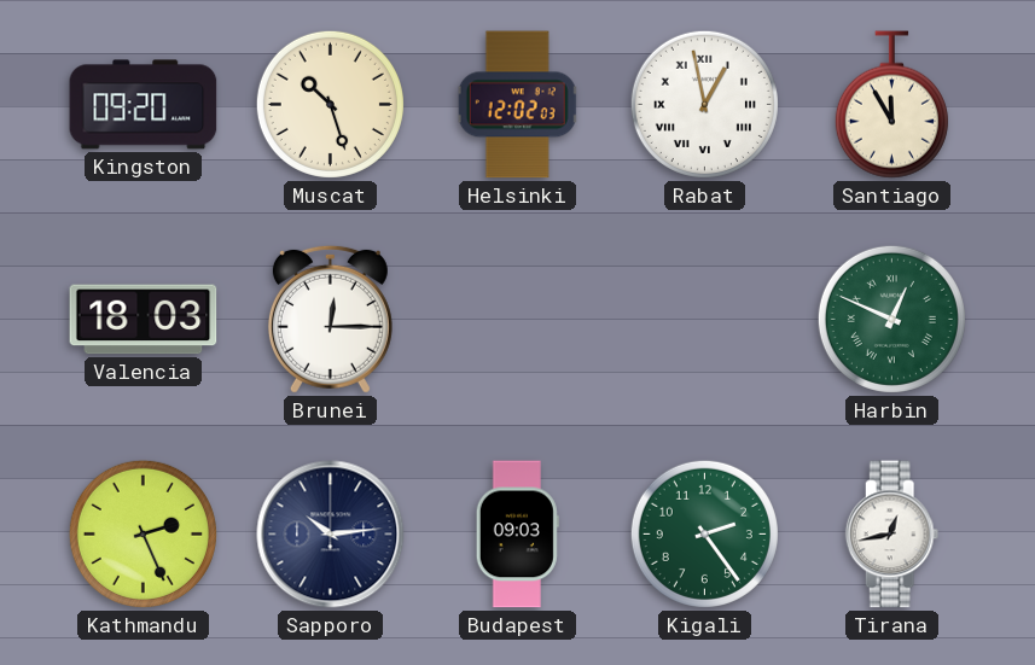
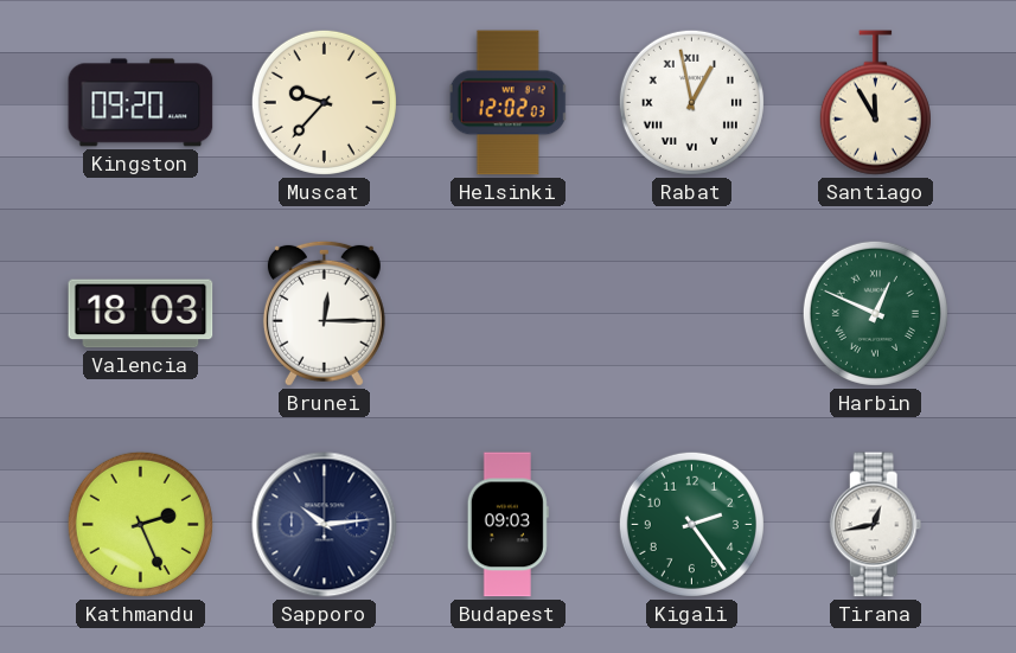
Muscat: 10:27 -> 9:37
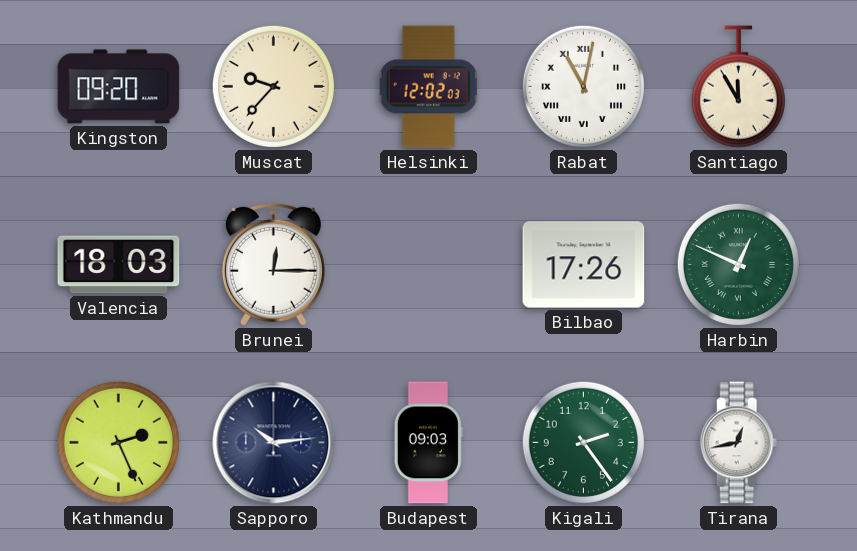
Rabat: 12:58 -> 11:02
Bilbao: none -> 17:26
